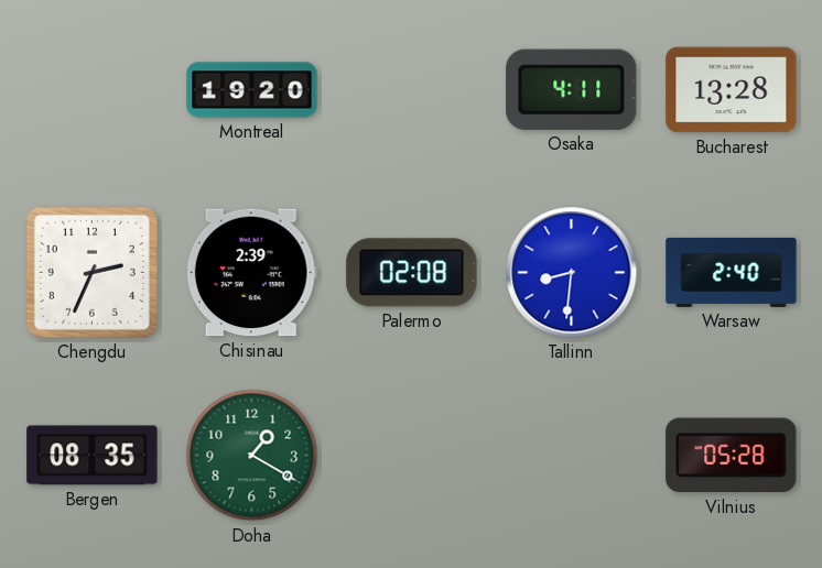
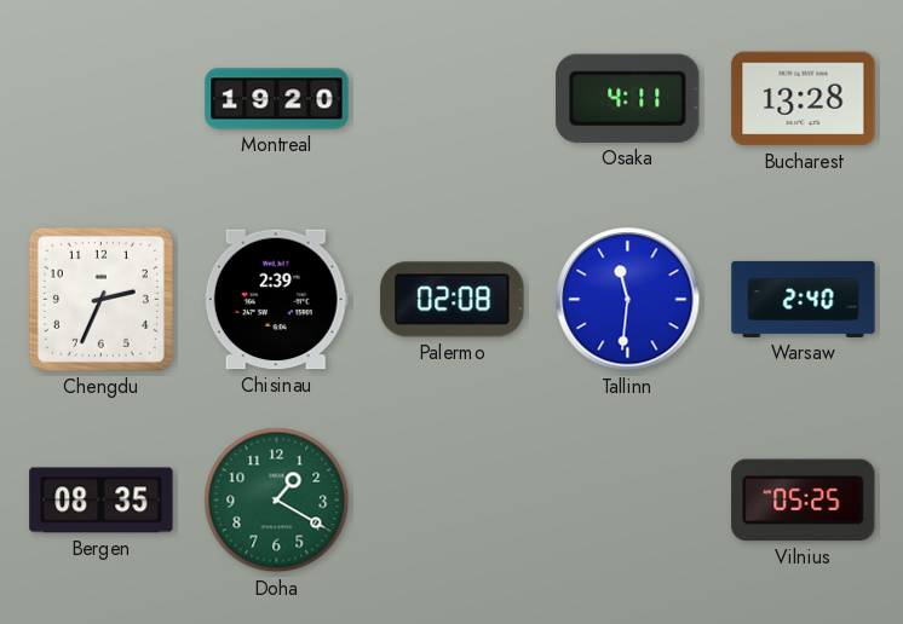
Tallinn: 8:31 -> 11:31
Vilnius: 05:28 -> 05:25
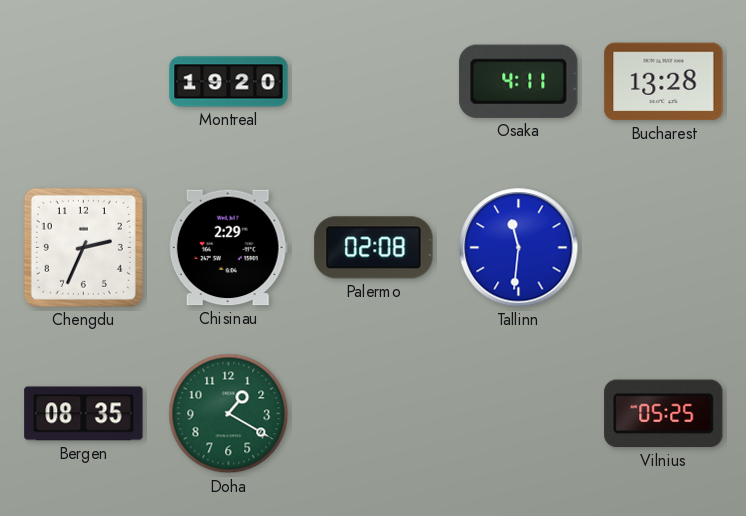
Chisinau: 2:39 -> 2:29
Warsaw: 2:40 -> none
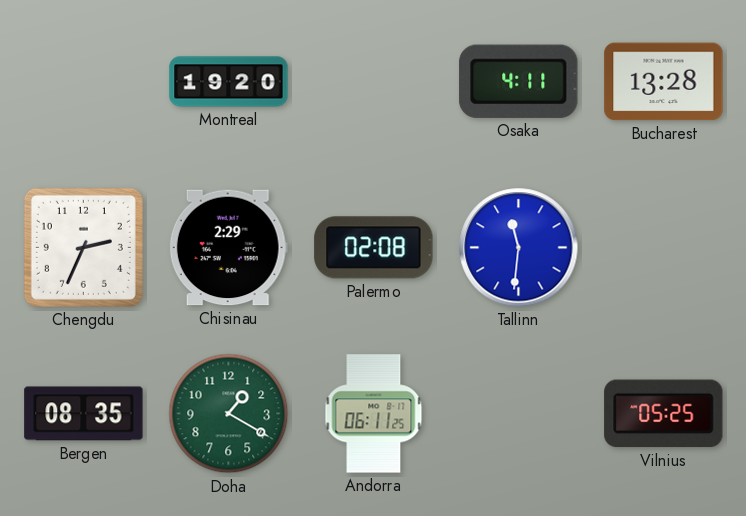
Andorra: none -> 06:11
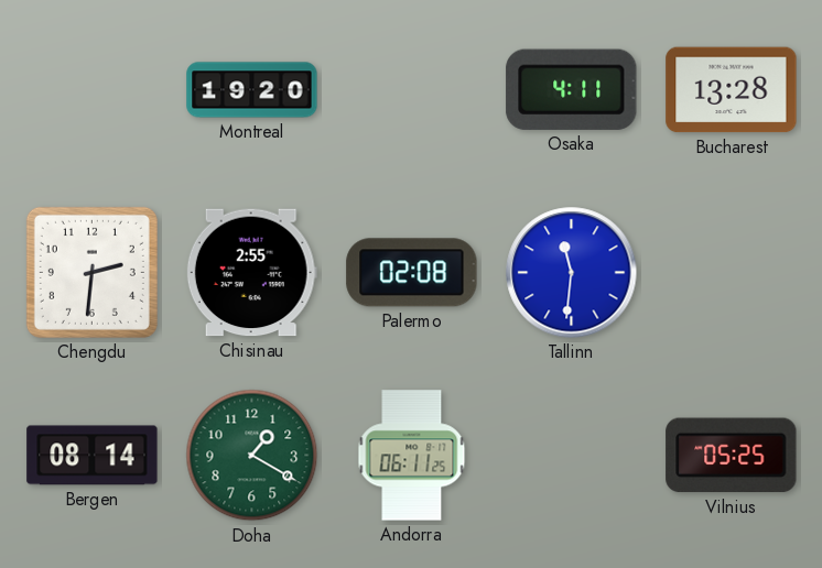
Chengdu: 2:34 -> 2:31
Chisinau: 2:29 -> 2:55
Bergen: 08:35 -> 08:14
